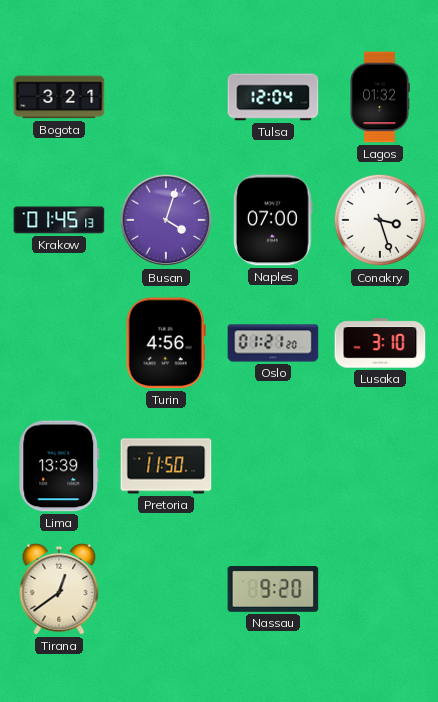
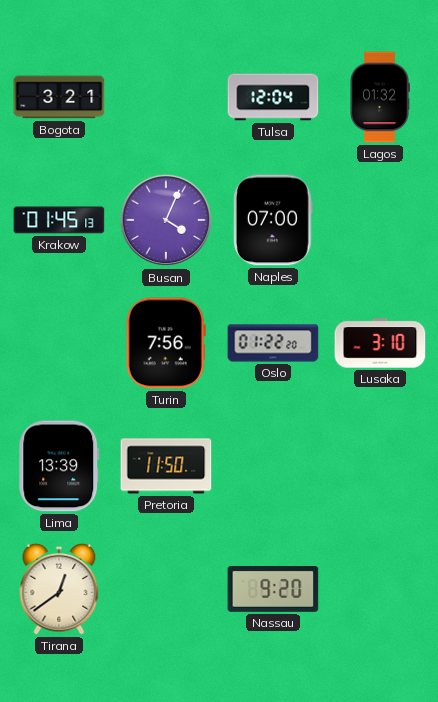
Busan: 4:03 -> 4:04
Conakry: 3:27 -> none
Turin: 4:56 -> 7:56
Oslo: 01:21 -> 01:22
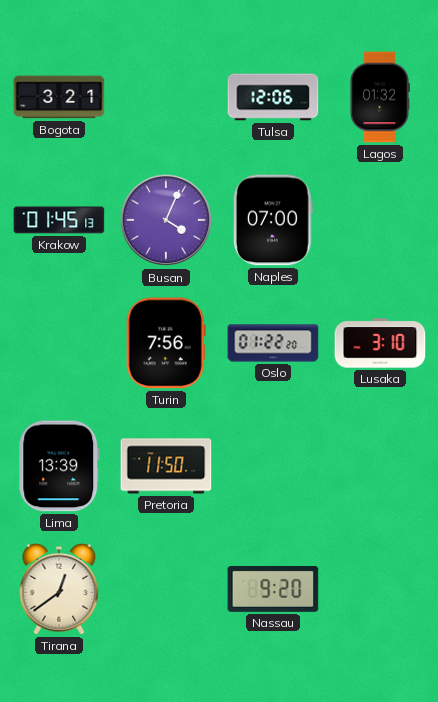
Tulsa: 12:04 -> 12:06
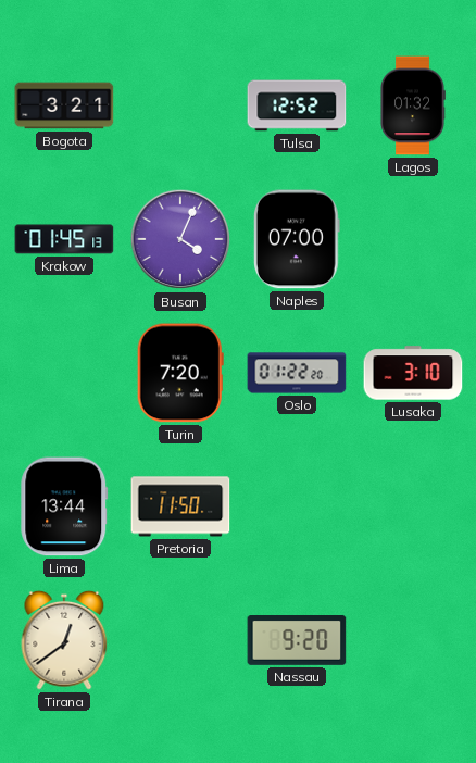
Tulsa: 12:06 -> 12:52
Turin: 7:56 -> 7:20
Lima: 13:39 -> 13:44
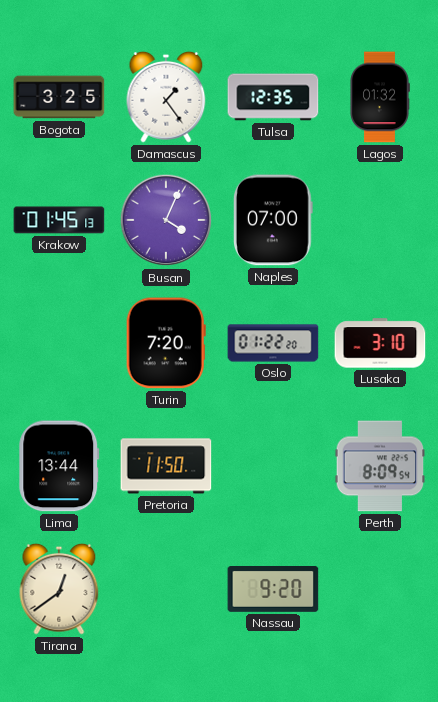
Bogota: 3:21 -> 3:25
Damascus: none -> 1:24
Tulsa: 12:52 -> 12:35
Perth: none -> 8:09
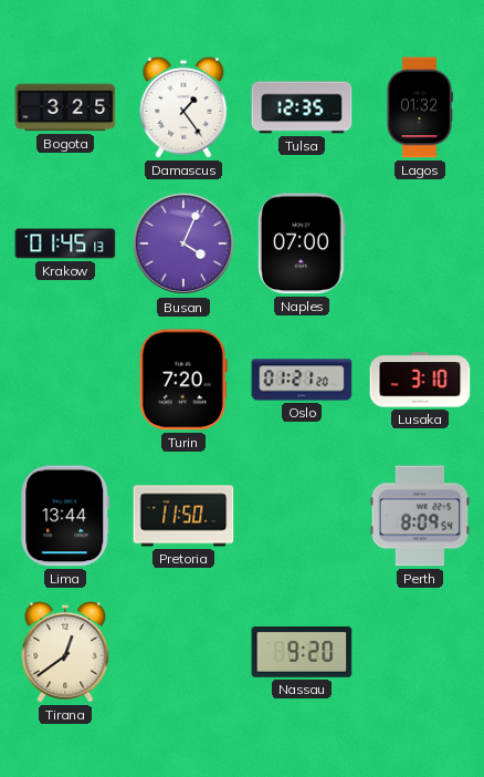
Oslo: 01:22 -> 01:21
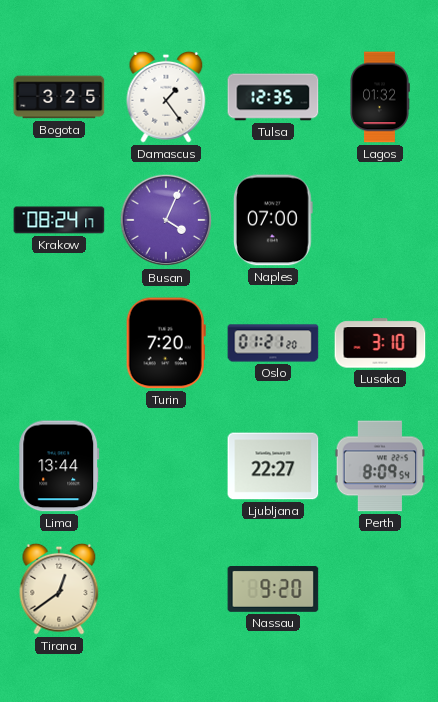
Krakow: 01:45 -> 08:24
Pretoria: 11:50 -> none
Ljubljana: none -> 22:27
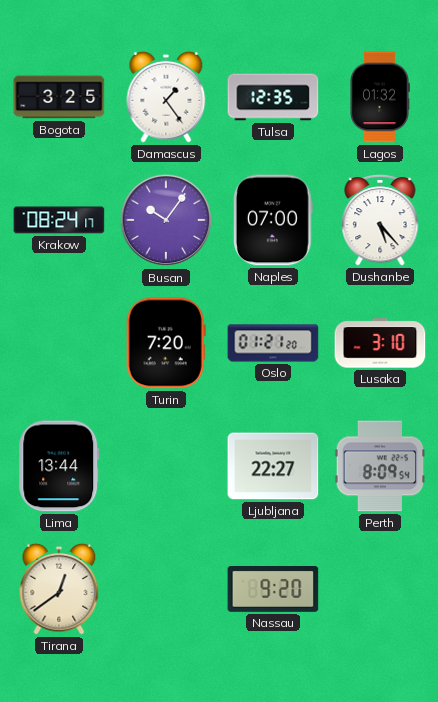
Busan: 4:04 -> 10:06
Dushanbe: none -> 5:23
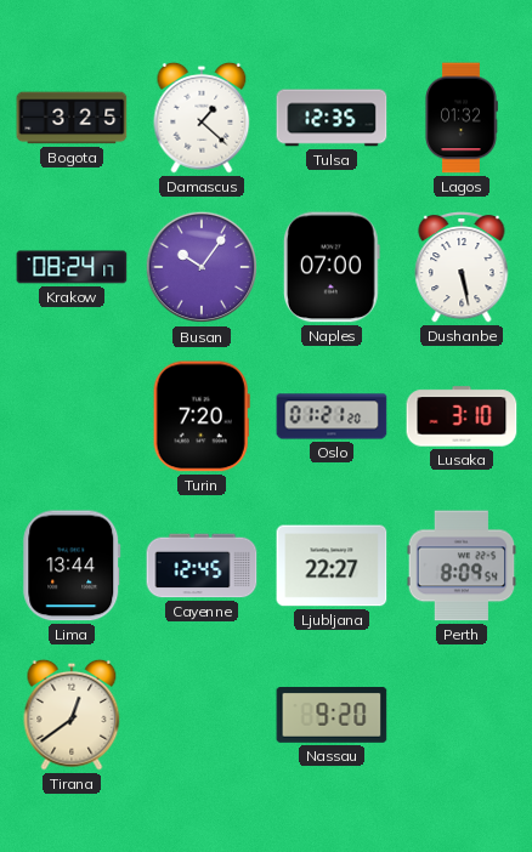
Damascus: 1:24 -> 1:22
Dushanbe: 5:23 -> 5:28
Cayenne: none -> 12:45
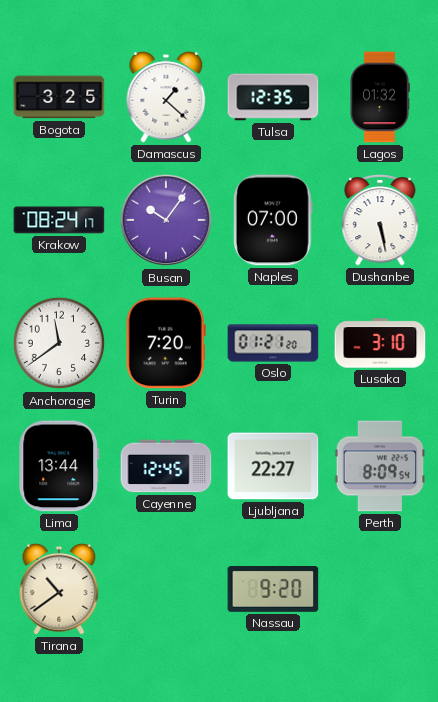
Anchorage: none -> 11:39
Tirana: 12:39 -> 10:39
